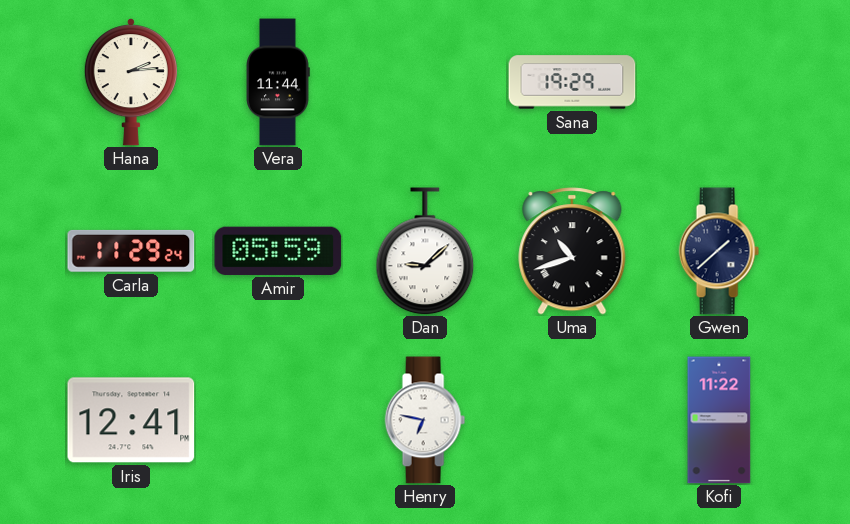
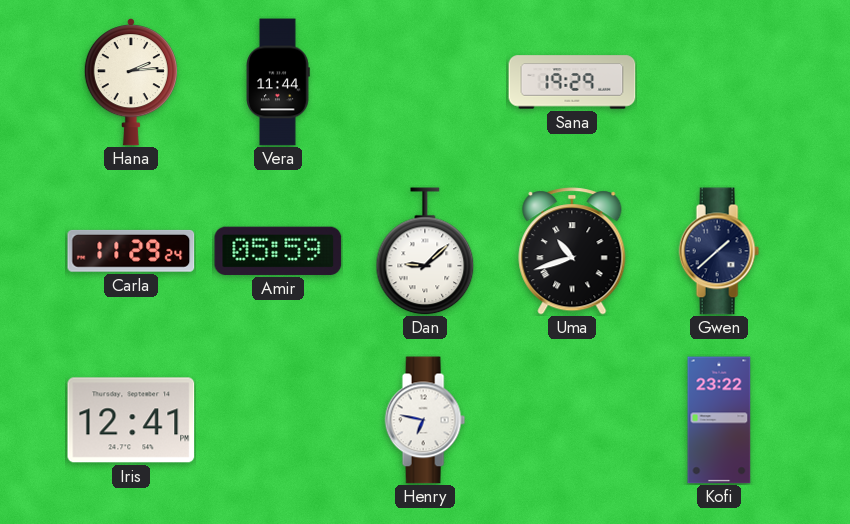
Kofi: 11:22 -> 23:22
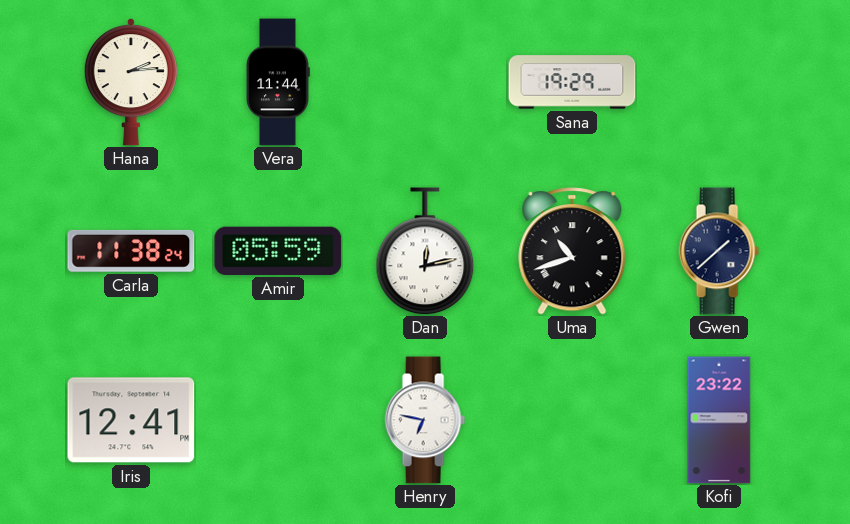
Carla: 11:29 -> 11:38
Dan: 9:08 -> 12:13
